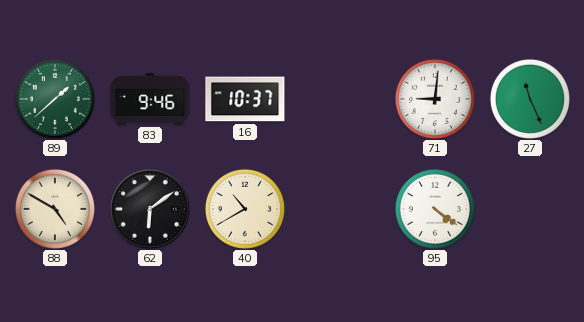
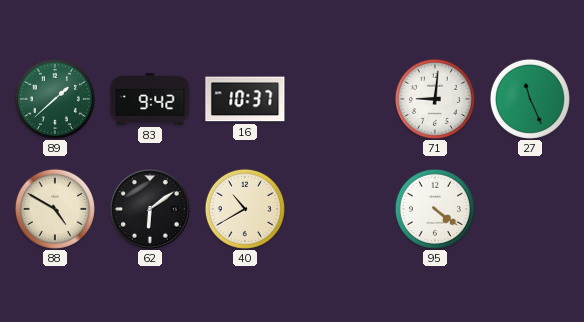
83: 9:46 -> 9:42
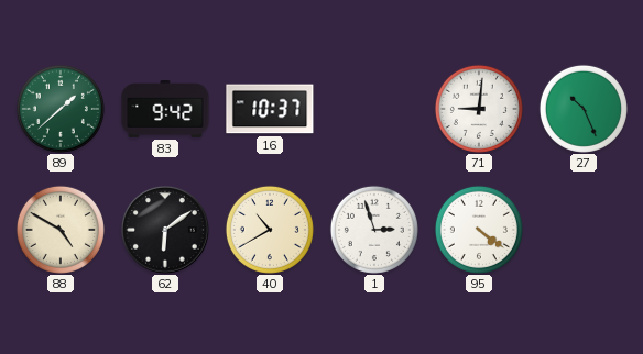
27: 11:26 -> 10:26
1: none -> 2:57
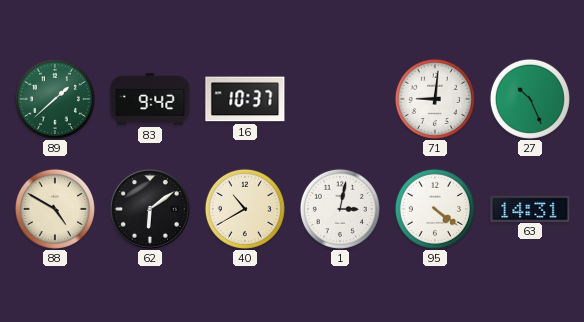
1: 2:57 -> 3:02
63: none -> 14:31
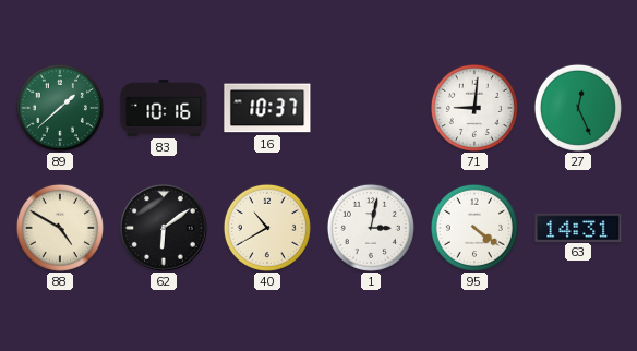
83: 9:42 -> 10:16
27: 10:26 -> 12:26
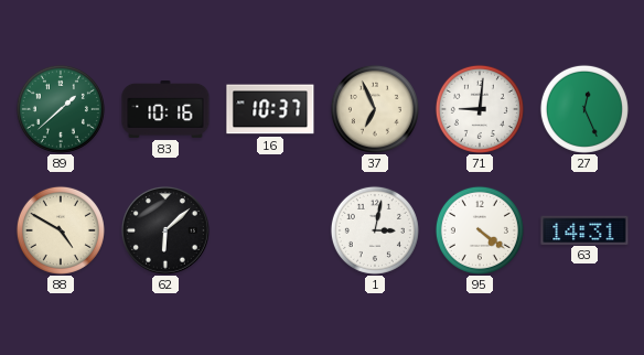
37: none -> 6:56
62: 6:09 -> 6:08
40: 10:40 -> none
